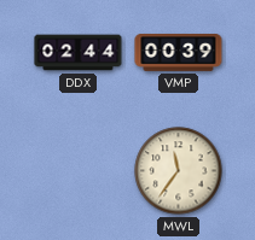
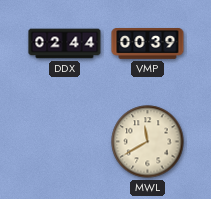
MWL: 11:36 -> 11:40
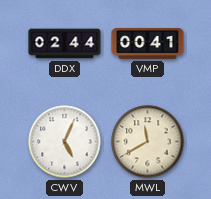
VMP: 00:39 -> 00:41
CWV: none -> 5:04
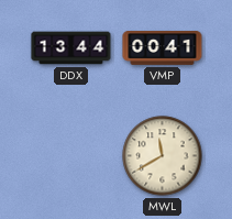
DDX: 02:44 -> 13:44
CWV: 5:04 -> none
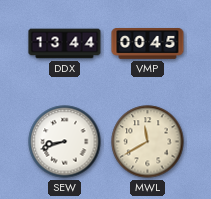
VMP: 00:41 -> 00:45
SEW: none -> 8:42
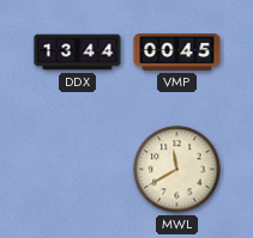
SEW: 8:42 -> none
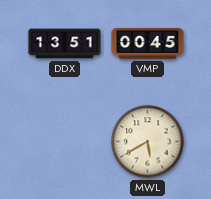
DDX: 13:44 -> 13:51
MWL: 11:40 -> 5:40
